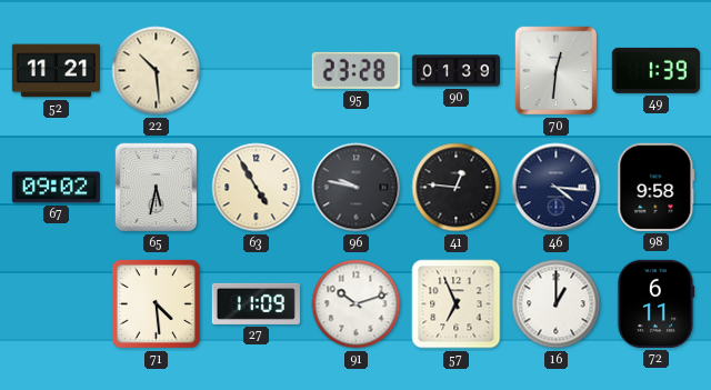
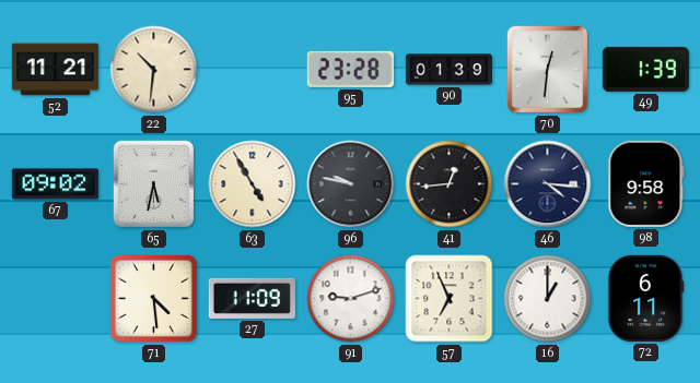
22: 10:29 -> 10:31
41: 12:46 -> 12:44
91: 10:12 -> 9:12
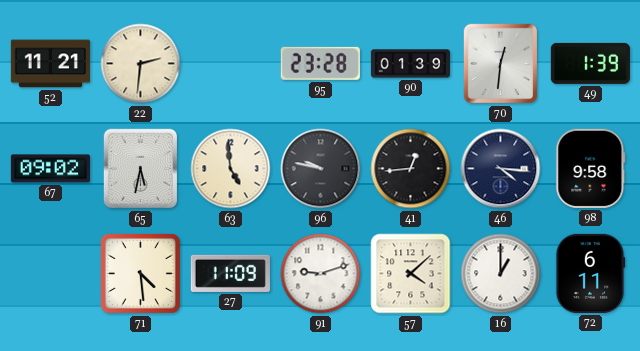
22: 10:31 -> 2:31
63: 4:55 -> 4:59
57: 6:56 -> 4:08
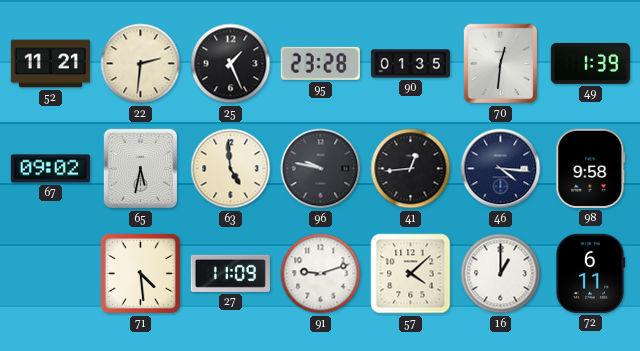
25: none -> 1:26
90: 01:39 -> 01:35
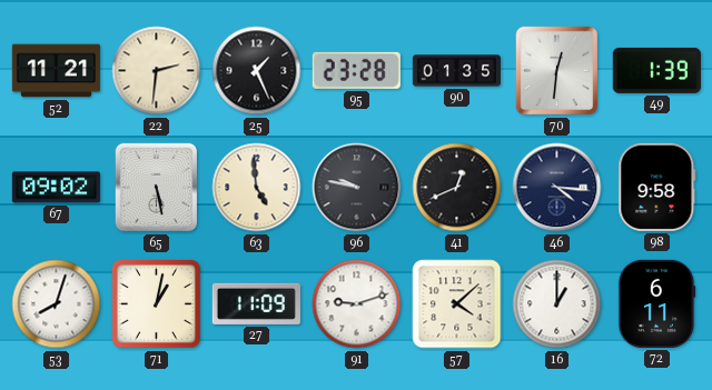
65: 5:32 -> 5:28
41: 12:44 -> 12:41
53: none -> 8:03
71: 4:29 -> 1:02
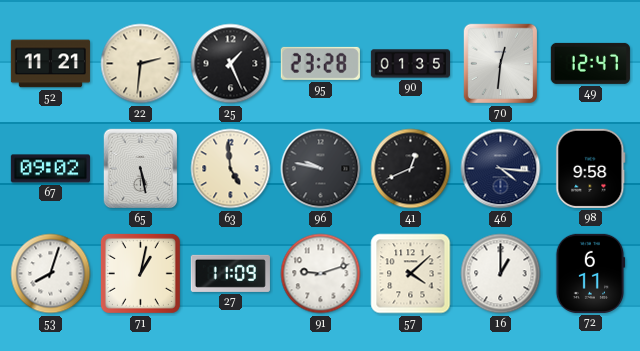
49: 1:39 -> 12:47
